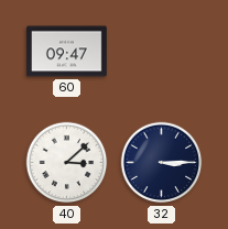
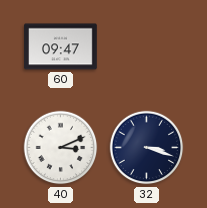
40: 3:08 -> 3:11
32: 3:15 -> 3:18
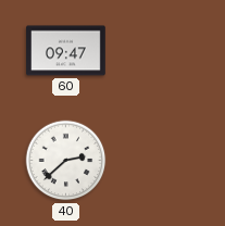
40: 3:11 -> 2:38
32: 3:18 -> none
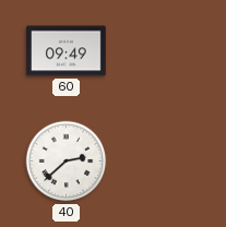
60: 09:47 -> 09:49
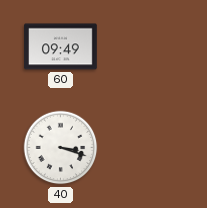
40: 2:38 -> 3:18
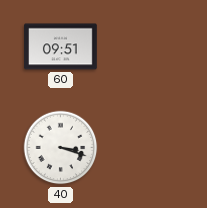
60: 09:49 -> 09:51
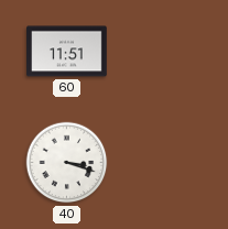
60: 09:51 -> 11:51
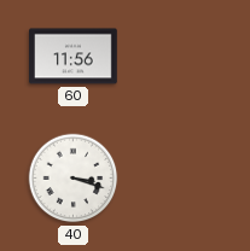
60: 11:51 -> 11:56
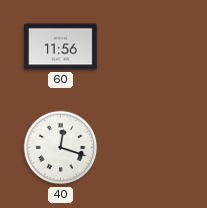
40: 3:18 -> 12:18
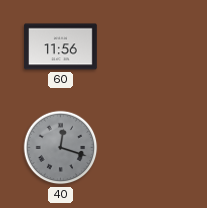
40 dial: white -> grey
